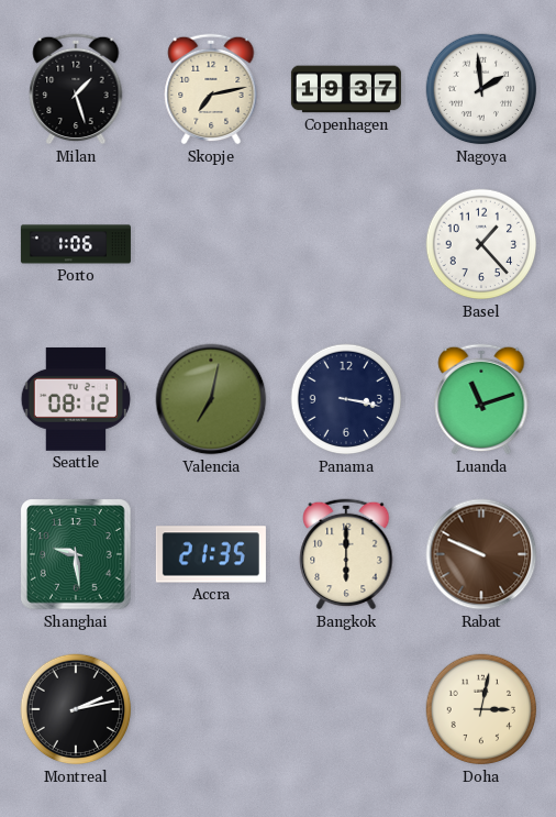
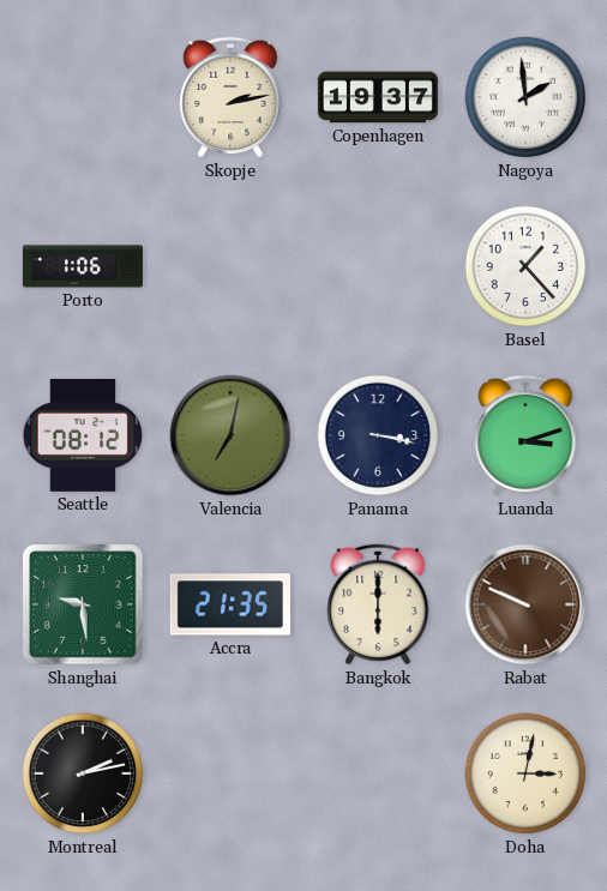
Milan: 1:27 -> none
Skopje: 7:13 -> 2:13
Luanda: 11:12 -> 3:12
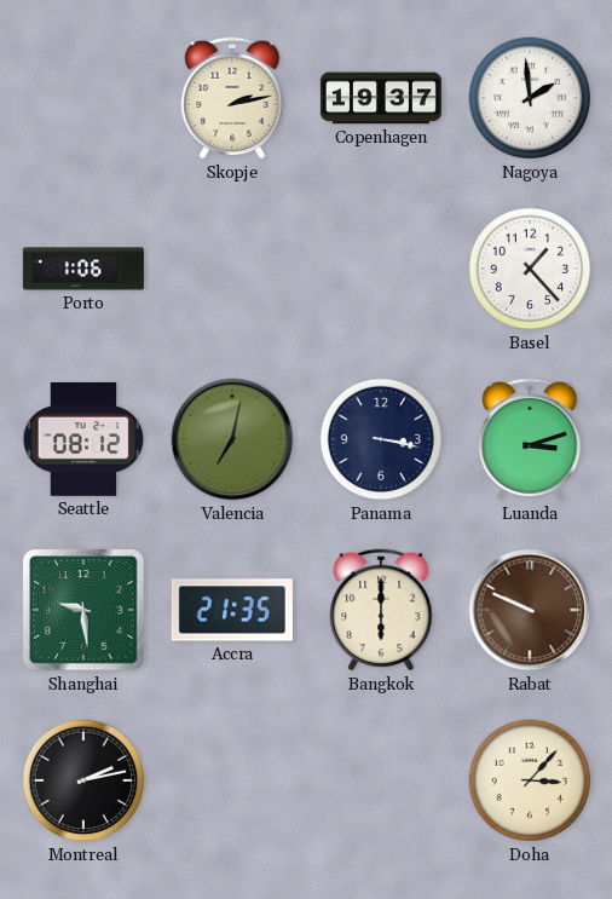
Doha: 3:02 -> 3:07
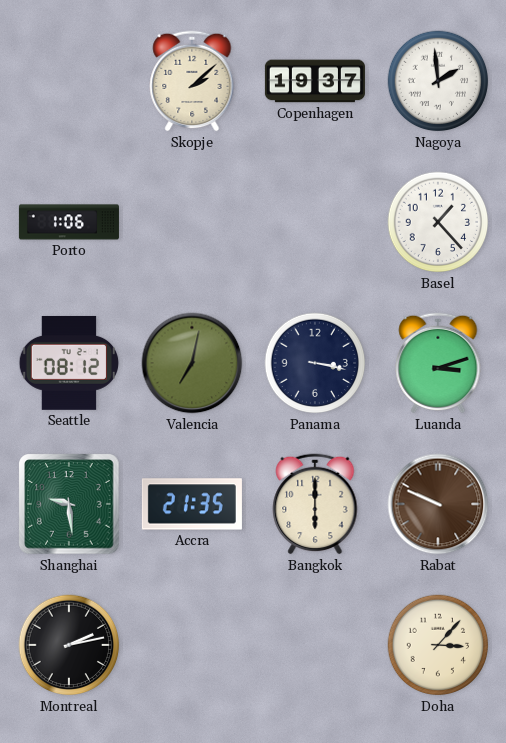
Skopje: 2:13 -> 2:08
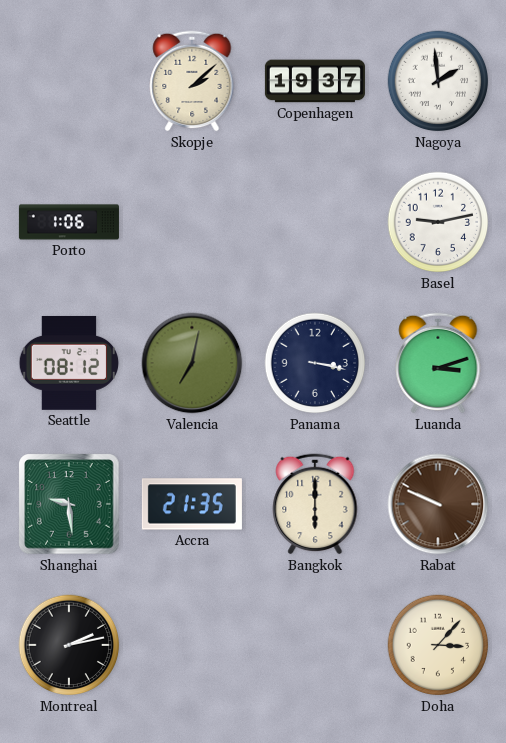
Basel: 1:23 -> 9:13
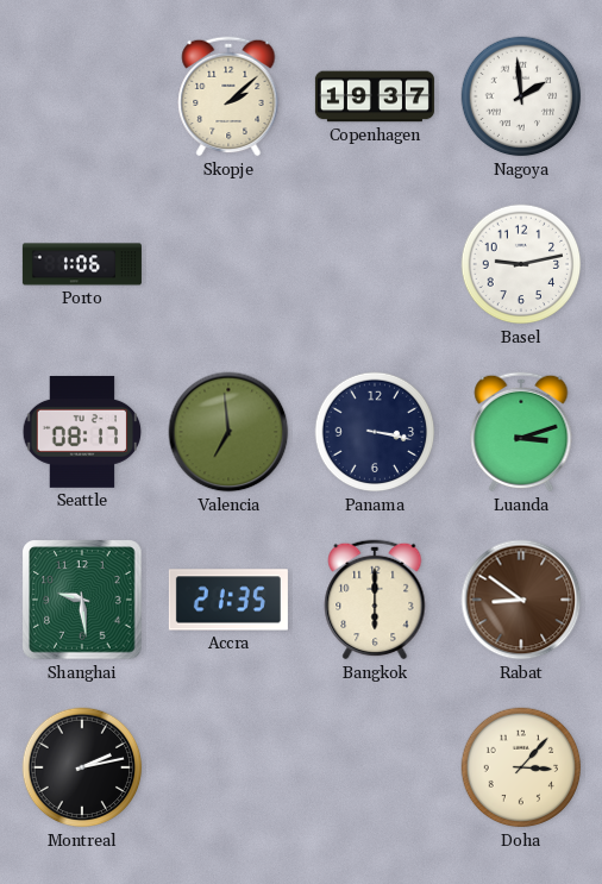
Seattle: 08:12 -> 08:17
Valencia: 7:02 -> 6:59
Rabat: 9:49 -> 8:51
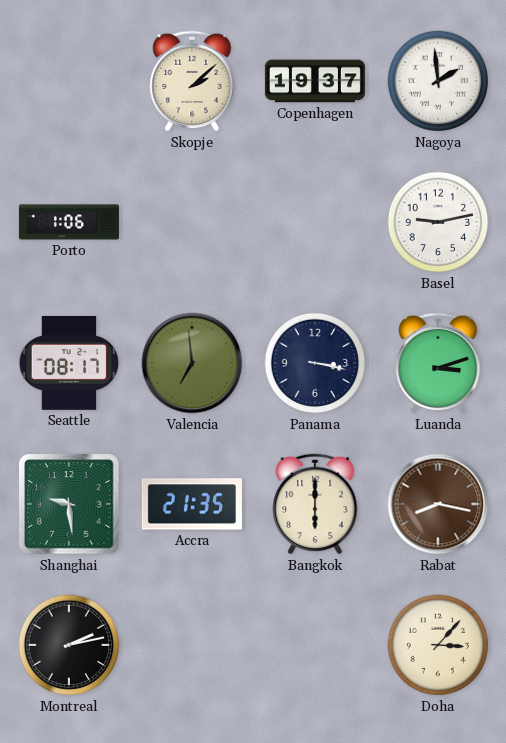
Rabat: 8:51 -> 8:17
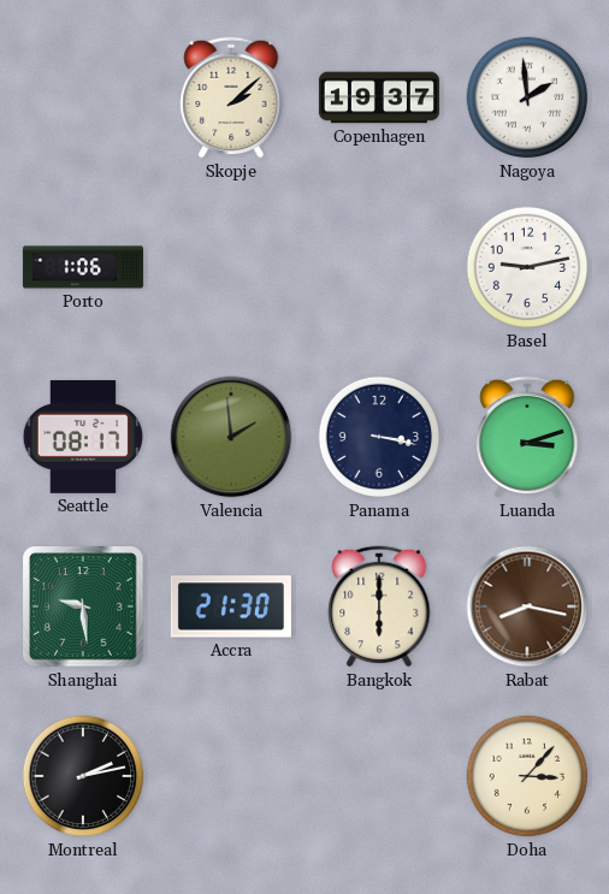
Valencia: 6:59 -> 1:59
Accra: 21:35 -> 21:30
